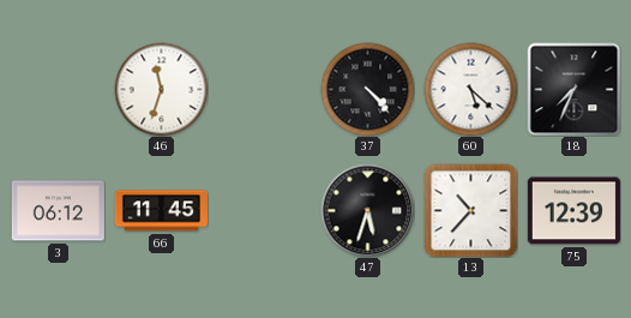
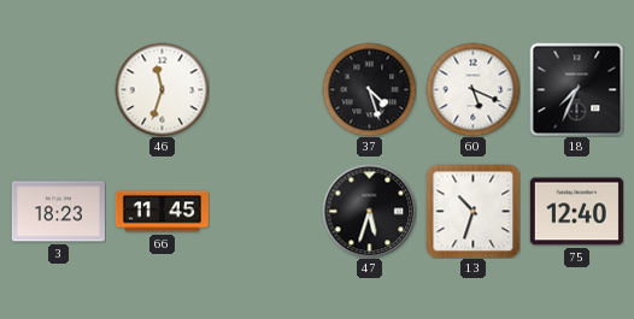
37: 4:23 -> 4:27
60: 5:22 -> 5:19
3: 06:12 -> 18:23
13: 10:37 -> 10:33
75: 12:39 -> 12:40
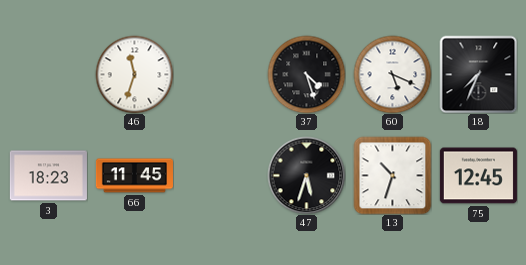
75: 12:40 -> 12:45
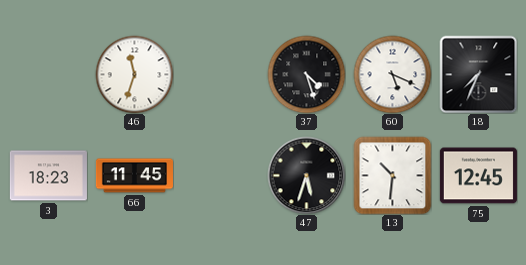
13: 10:33 -> 10:31
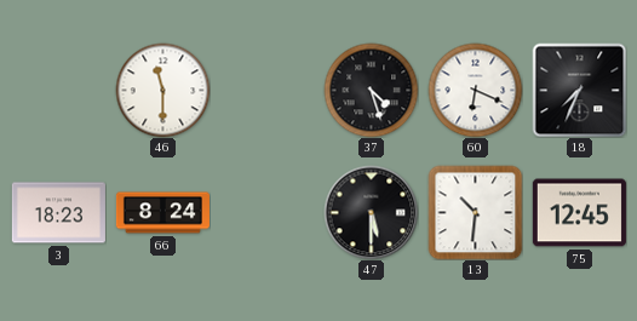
46: 11:33 -> 11:30
60: 5:19 -> 6:19
66: 11:45 -> 8:24
47: 5:33 -> 5:30
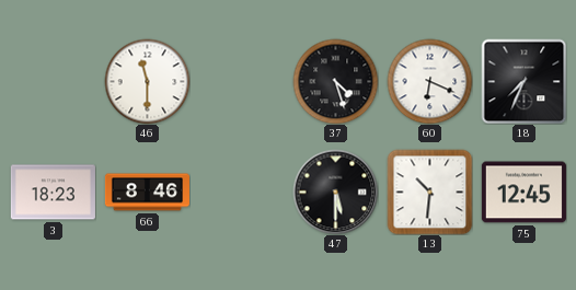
66: 8:24 -> 8:46
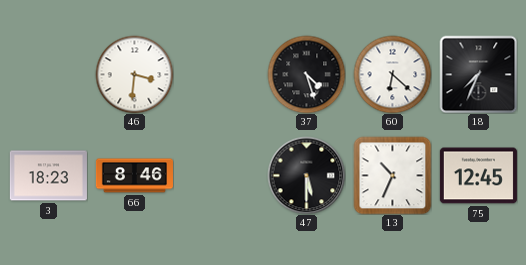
46: 11:30 -> 3:31
60: 6:19 -> 6:22
13: 10:31 -> 10:34
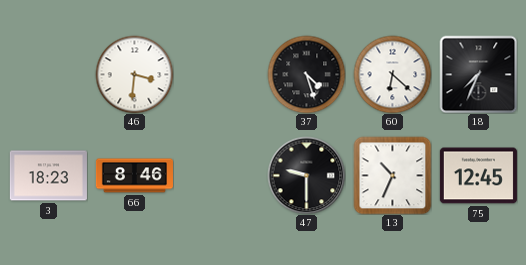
47: 5:30 -> 9:30
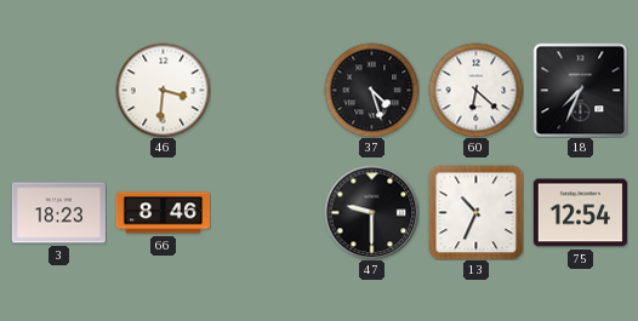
75: 12:45 -> 12:54
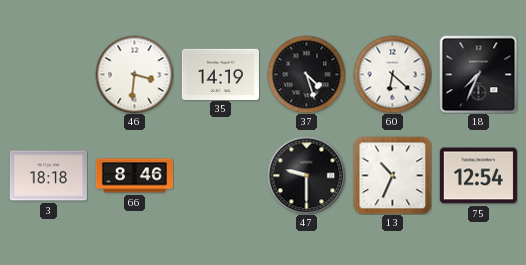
35: none -> 14:19
3: 18:23 -> 18:18
